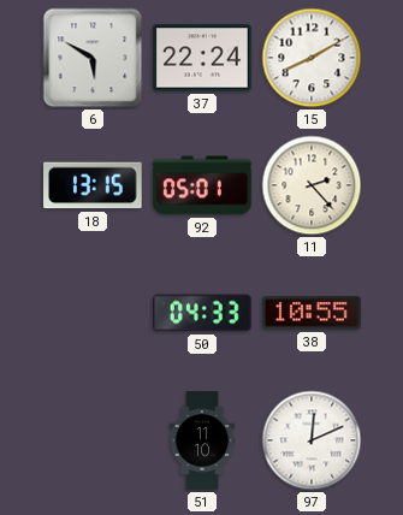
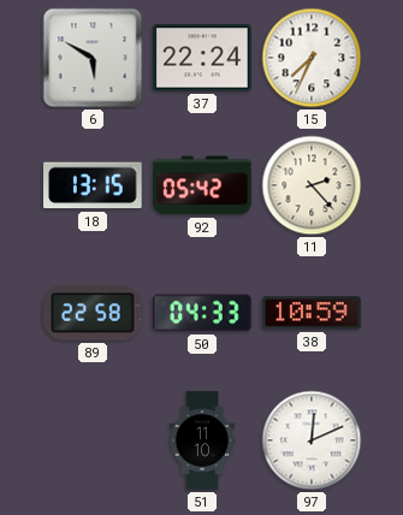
15: 8:10 -> 7:34
92: 05:01 -> 05:42
89: none -> 22:58
38: 10:55 -> 10:59
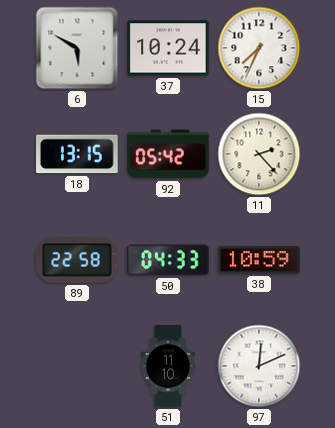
37: 22:24 -> 10:24
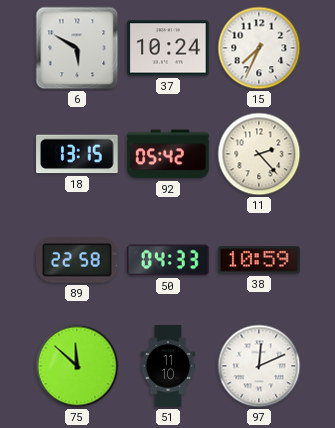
75: none -> 11:52
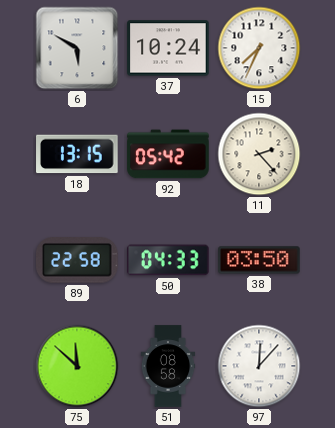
38: 10:59 -> 03:50
51: 11:10 -> 08:58
97: 12:11 -> 12:07
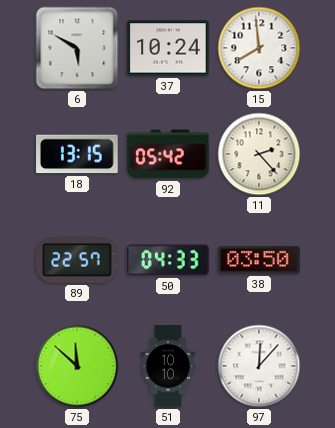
15: 7:34 -> 7:59
89: 22:58 -> 22:57
51: 08:58 -> 10:10
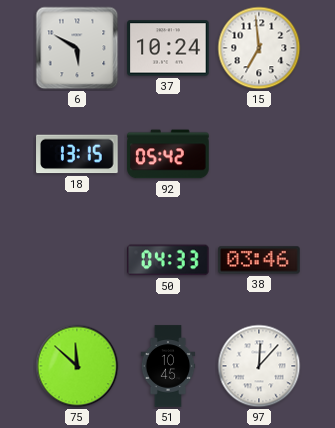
15: 7:59 -> 6:59
11: 2:23 -> none
89: 22:57 -> none
38: 03:50 -> 03:46
51: 10:10 -> 10:45
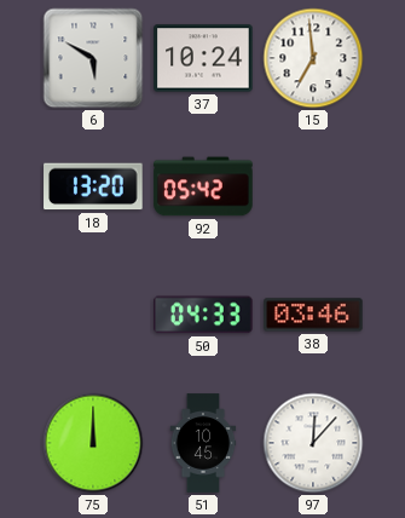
18: 13:15 -> 13:20
75: 11:52 -> 12:00
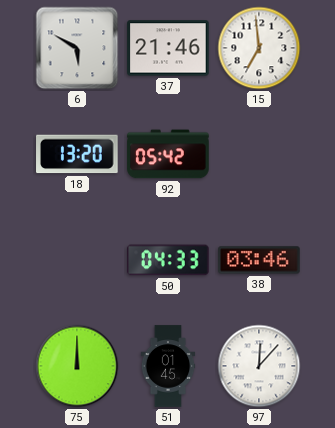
37: 10:24 -> 21:46
51: 10:45 -> 01:45
